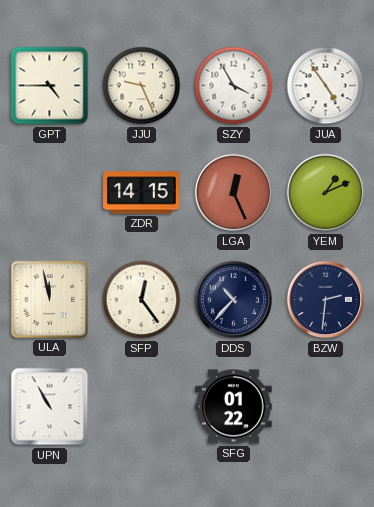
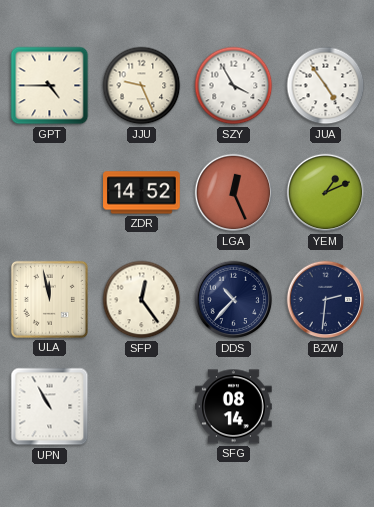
ZDR: 14:15 -> 14:52
SFG: 01:22 -> 08:14
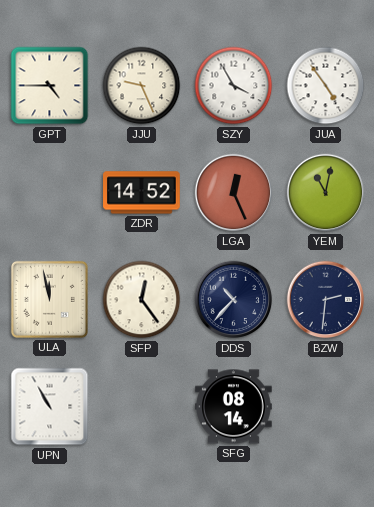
YEM: 1:11 -> 11:02
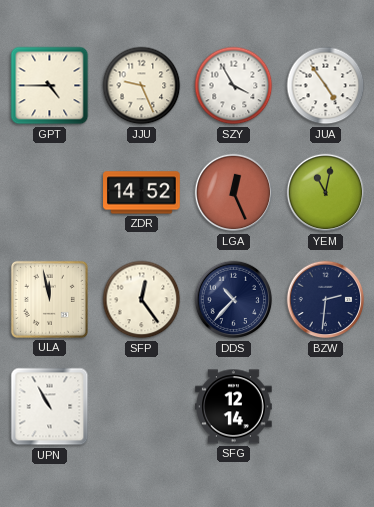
SFG: 08:14 -> 12:14
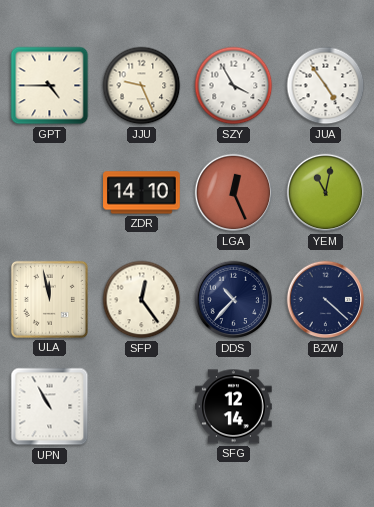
ZDR: 14:52 -> 14:10
BZW: 2:31 -> 4:22
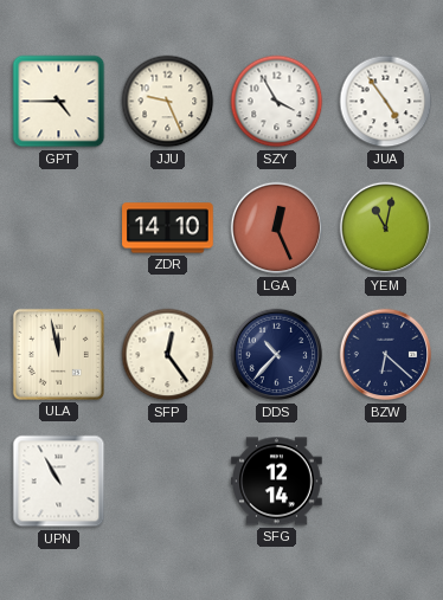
BZW: 4:22 -> 6:22
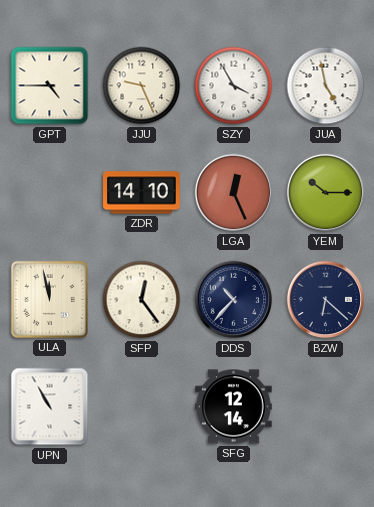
JUA: 4:54 -> 4:58
YEM: 11:02 -> 10:15
